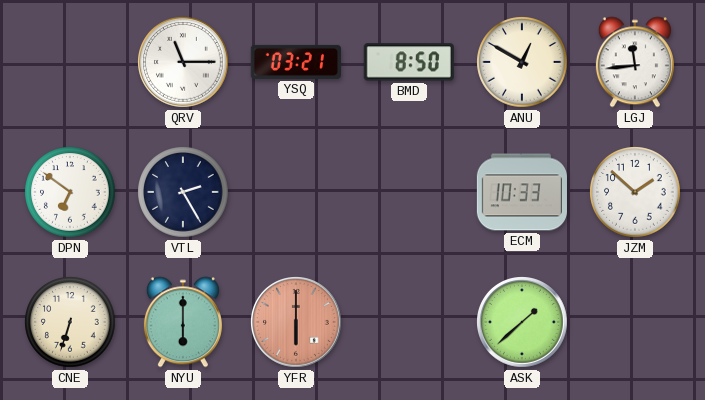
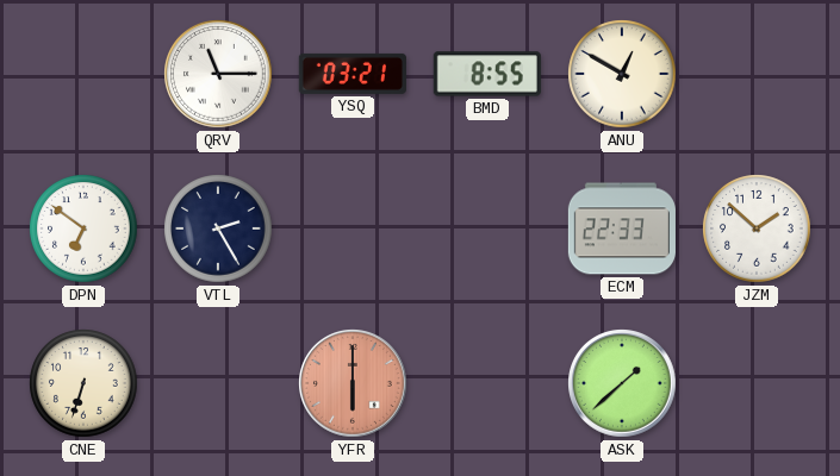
BMD: 8:50 -> 8:55
LGJ: 11:44 -> none
ECM: 10:33 -> 22:33
NYU: 6:00 -> none
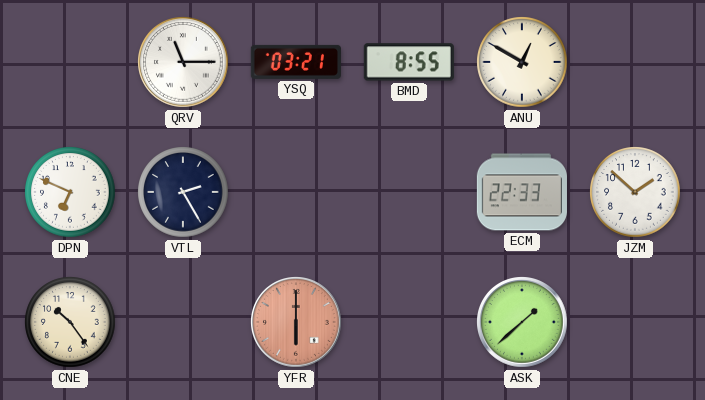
DPN: 6:51 -> 6:49
CNE: 6:33 -> 10:24
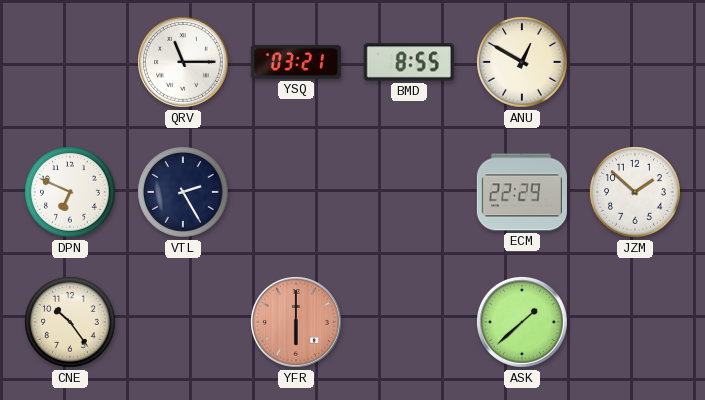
ECM: 22:33 -> 22:29
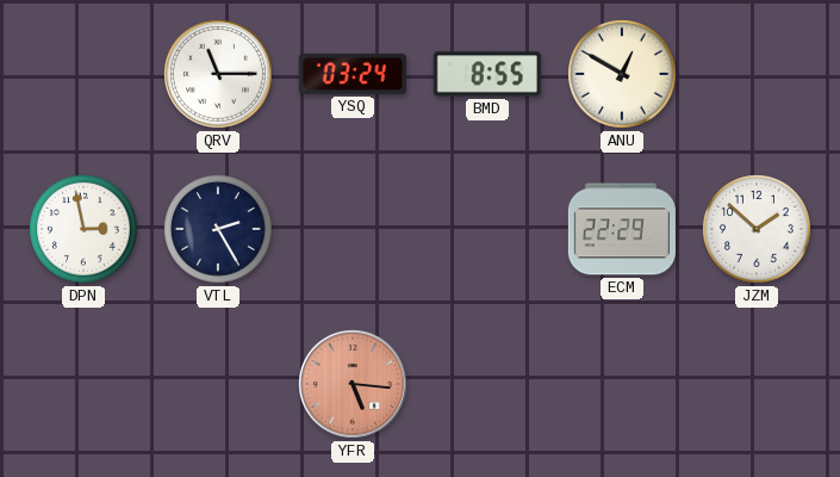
YSQ: 03:21 -> 03:24
DPN: 6:49 -> 2:58
CNE: 10:24 -> none
YFR: 6:00 -> 5:16
ASK: 1:38 -> none
